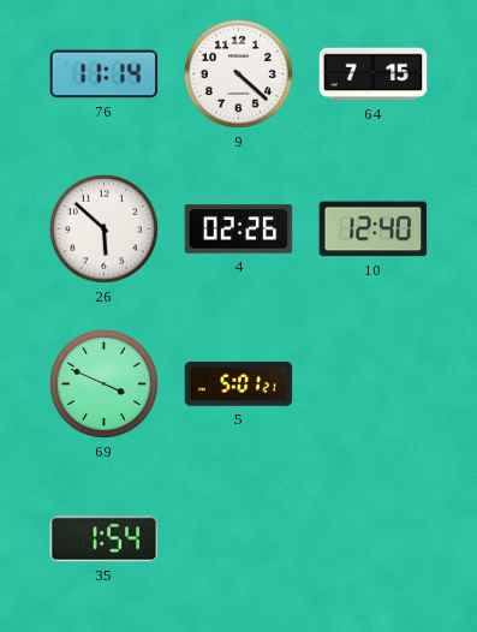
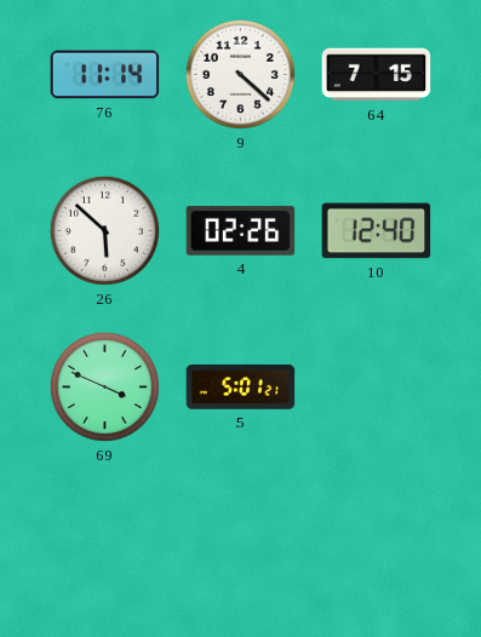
35: 1:54 -> none
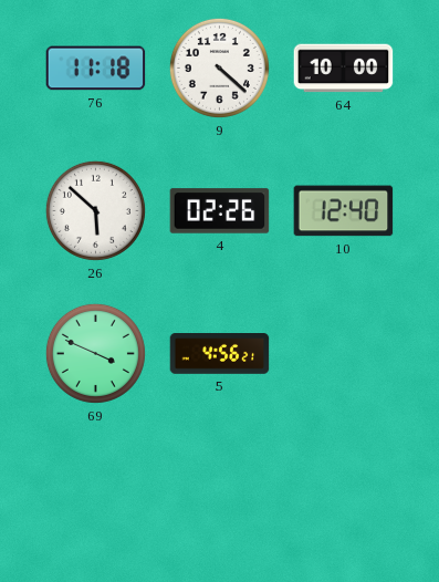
76: 11:14 -> 11:18
64: 7:15 -> 10:00
5: 5:01 -> 4:56
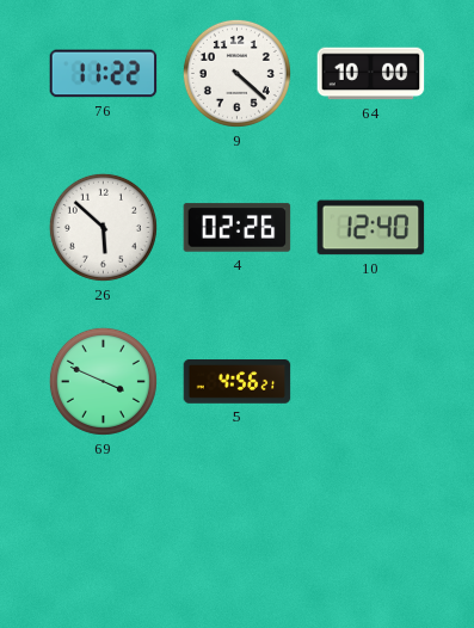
76: 11:18 -> 11:22
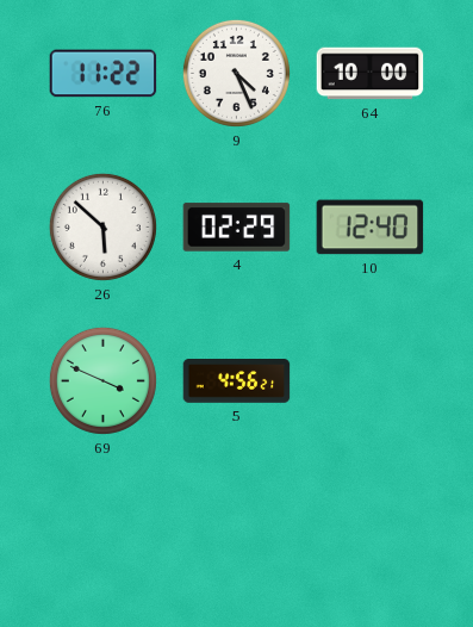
9: 4:22 -> 4:26
4: 02:26 -> 02:29
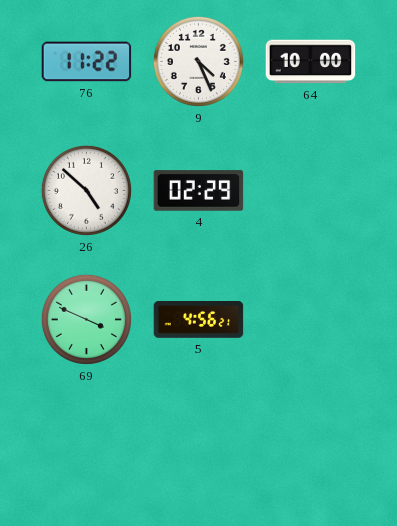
26: 5:52 -> 4:52
10: 12:40 -> none
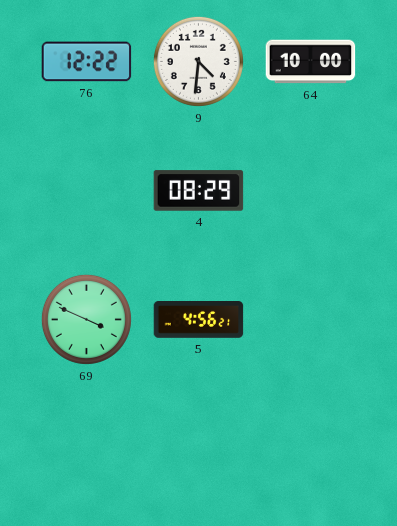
76: 11:22 -> 12:22
9: 4:26 -> 4:31
26: 4:52 -> none
4: 02:29 -> 08:29
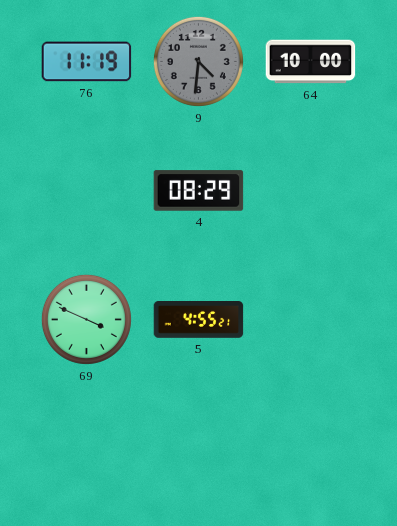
76: 12:22 -> 11:19
9 dial: white -> grey
5: 4:56 -> 4:55
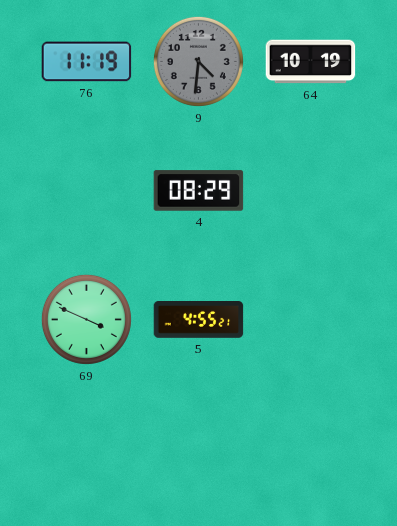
64: 10:00 -> 10:19
